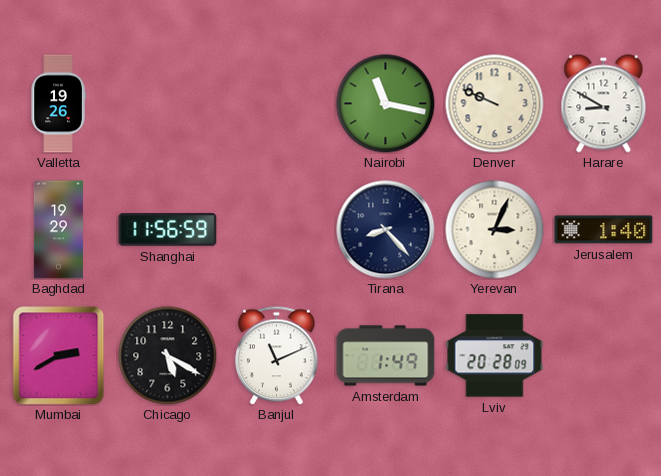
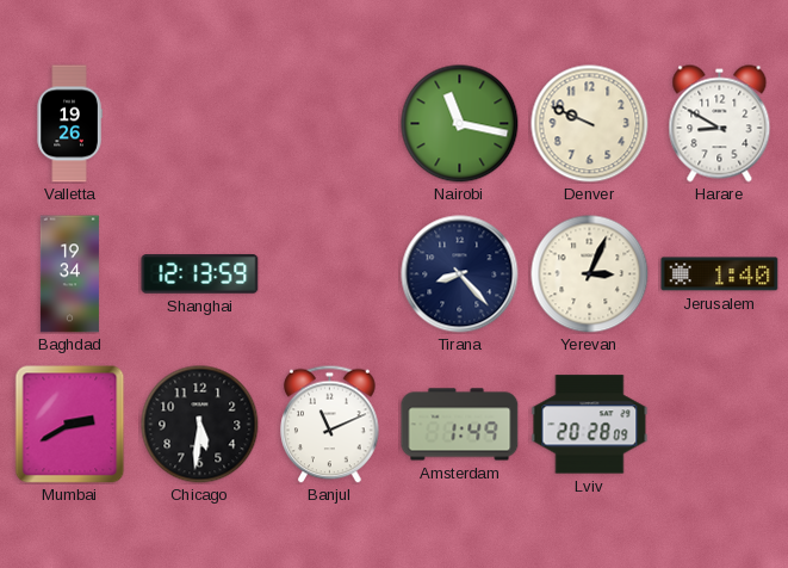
Baghdad: 19:29 -> 19:34
Shanghai: 11:56 -> 12:13
Chicago: 5:20 -> 5:31
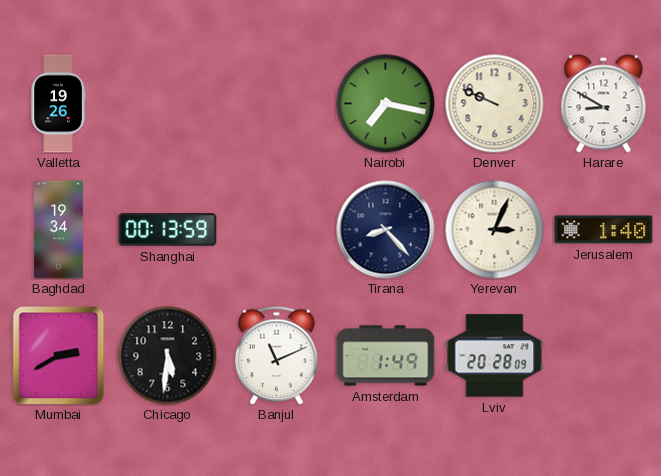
Nairobi: 11:17 -> 7:17
Shanghai: 12:13 -> 00:13
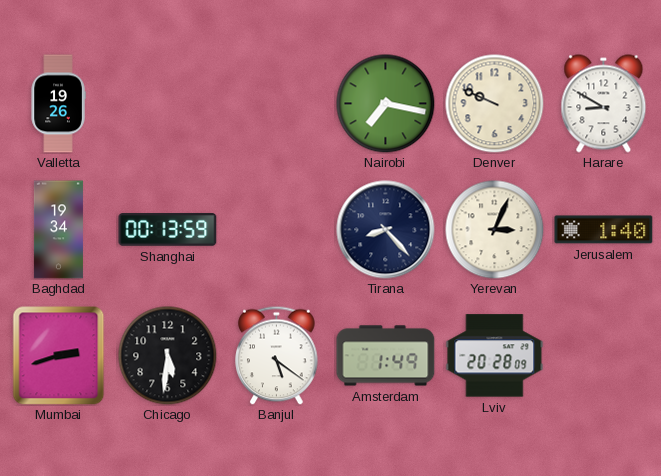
Mumbai: 2:40 -> 2:42
Banjul: 11:11 -> 5:21
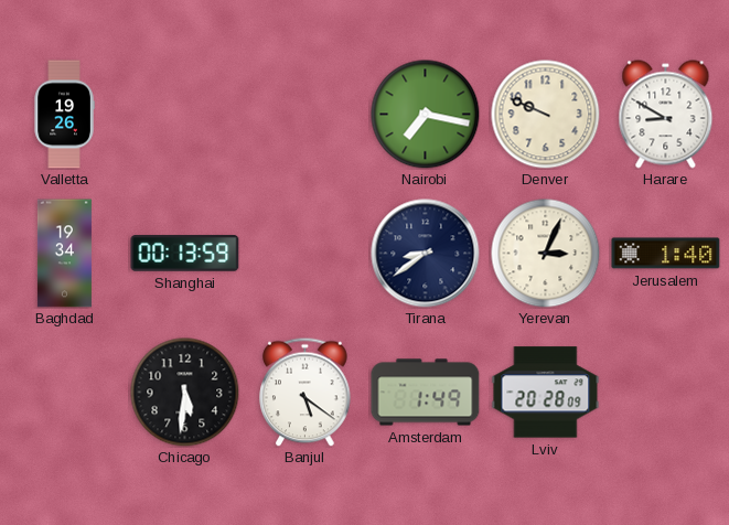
Tirana: 8:23 -> 8:39
Mumbai: 2:42 -> none
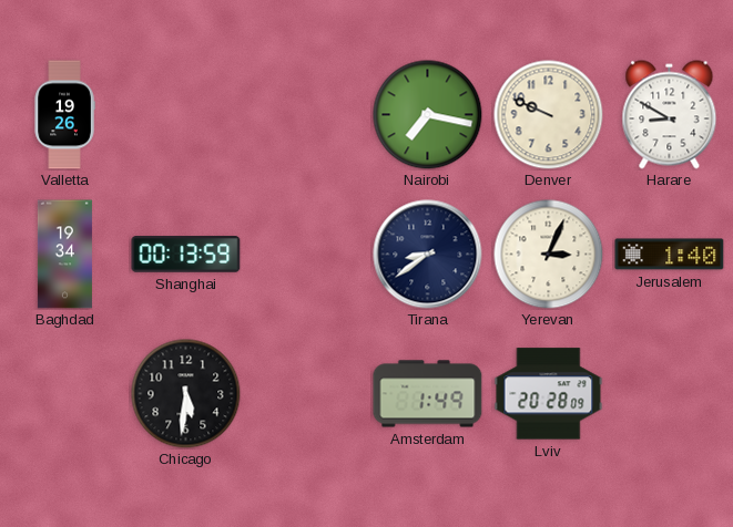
Banjul: 5:21 -> none
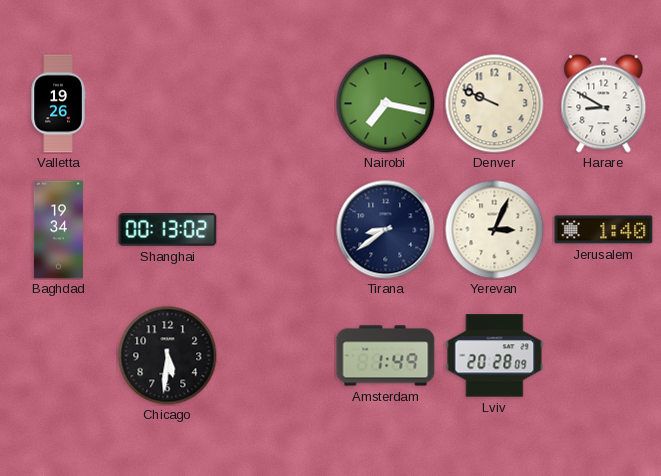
Shanghai: 00:13:59 -> 00:13:02
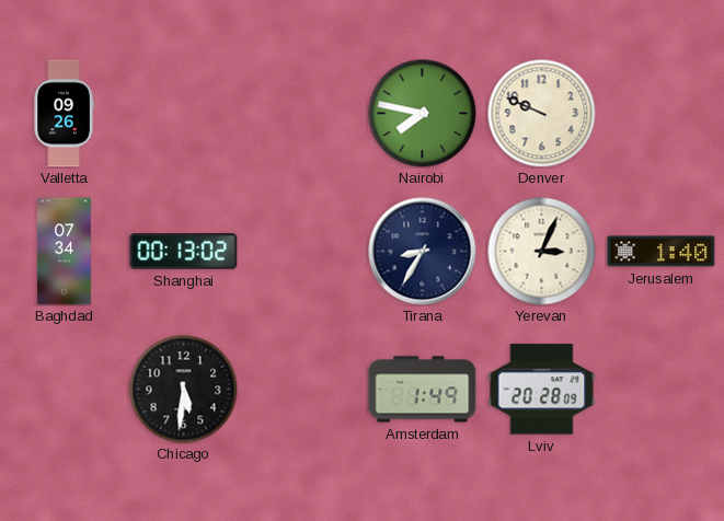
Valletta: 19:26 -> 09:26
Nairobi: 7:17 -> 7:47
Harare: 8:50 -> none
Baghdad: 19:34 -> 07:34
Tirana: 8:39 -> 8:35
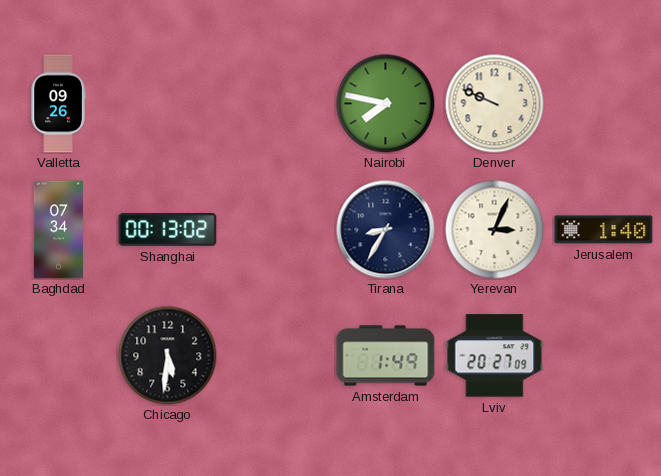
Lviv: 20:28 -> 20:27
